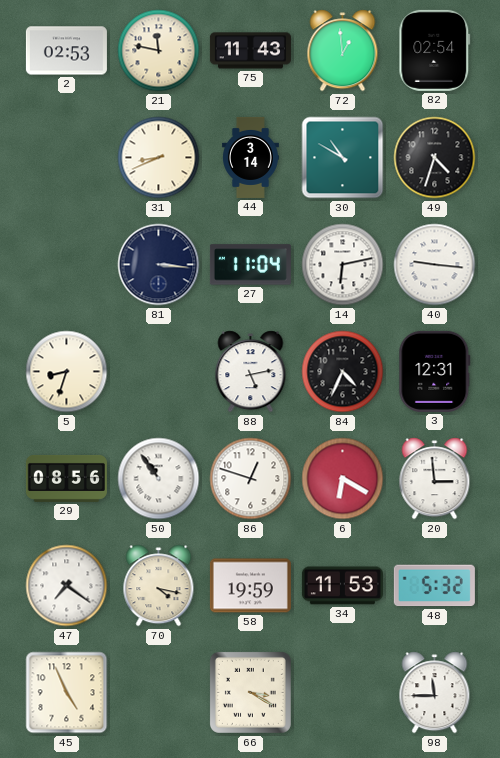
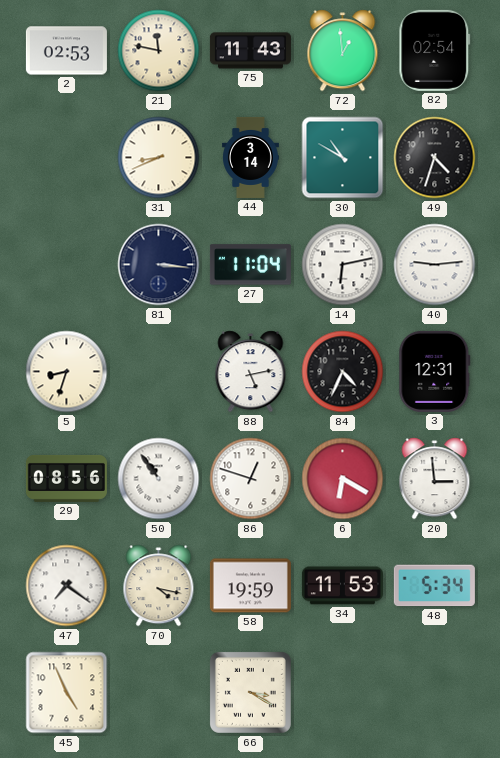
40: 9:16 -> 9:14
48: 5:32 -> 5:34
98: 11:45 -> none
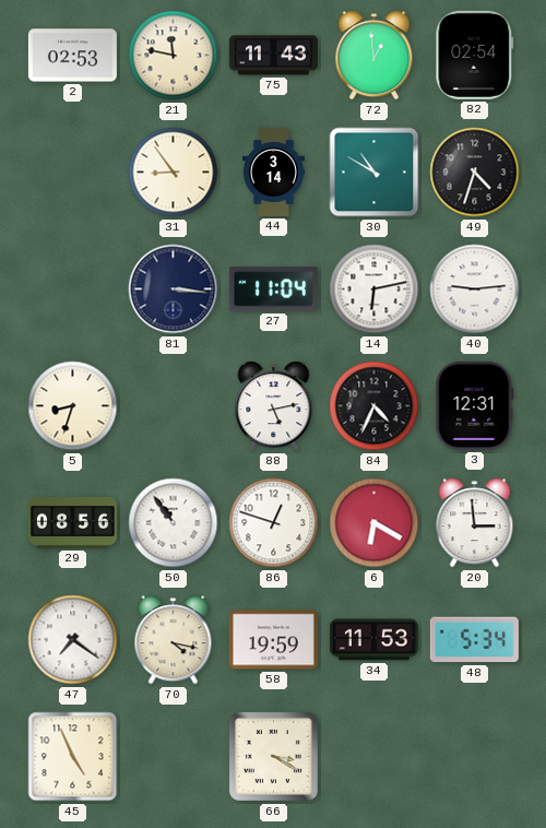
31: 8:41 -> 8:54
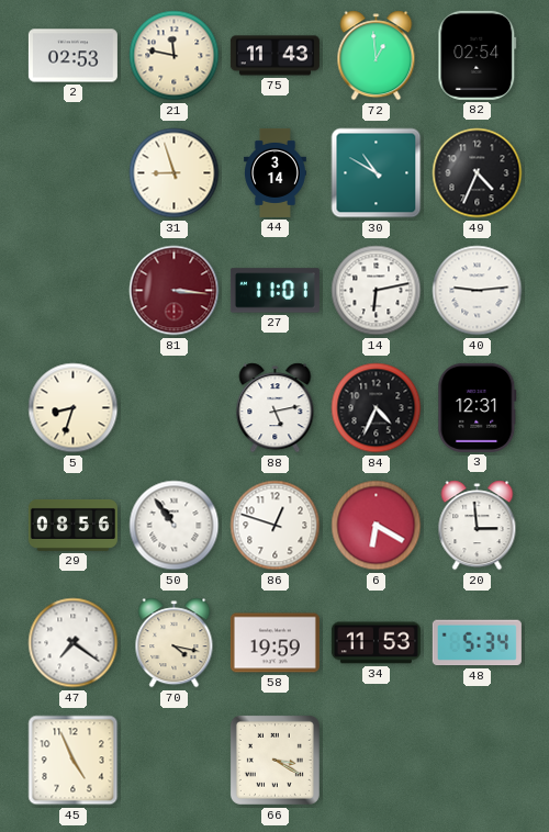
31: 8:54 -> 8:57
49: 4:33 -> 4:34
81 dial: navy -> burgundy
27: 11:04 -> 11:01
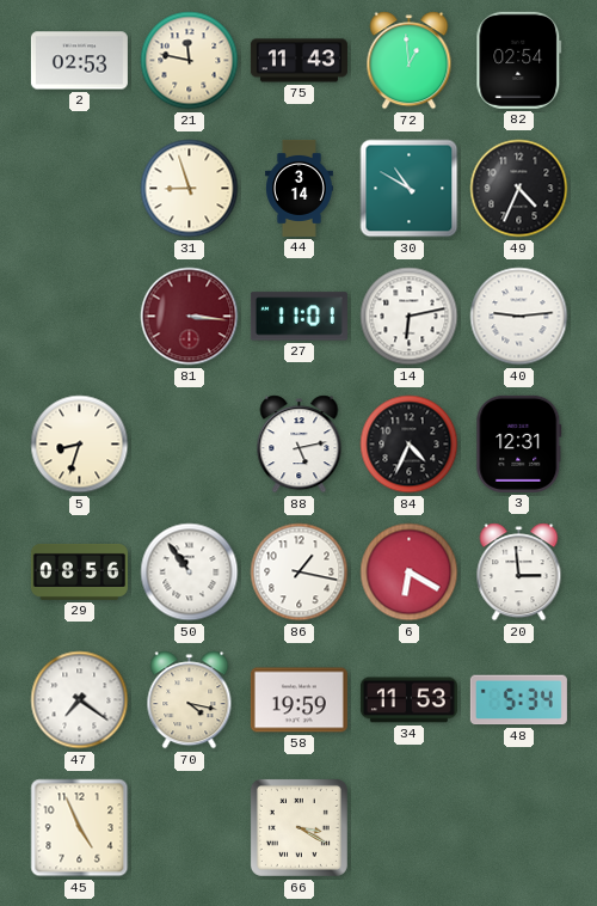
86: 12:48 -> 1:17
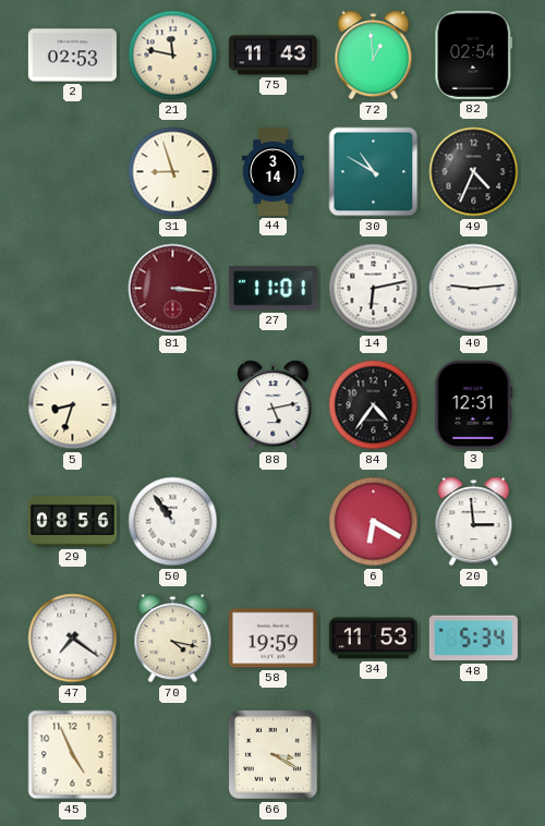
84: 4:34 -> 4:36
86: 1:17 -> none
